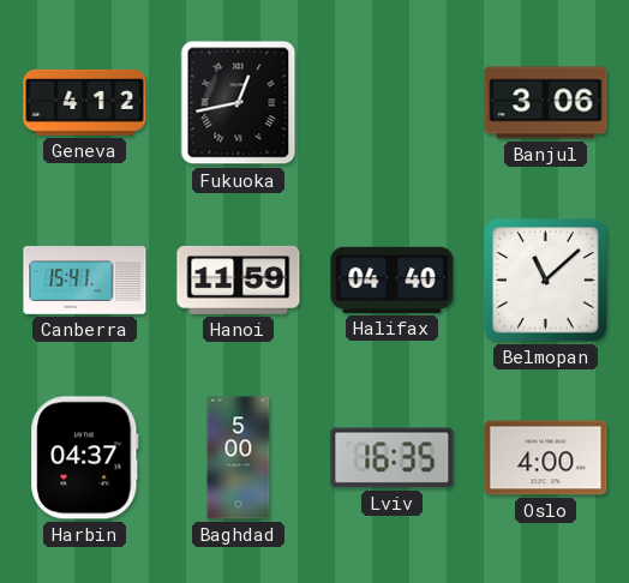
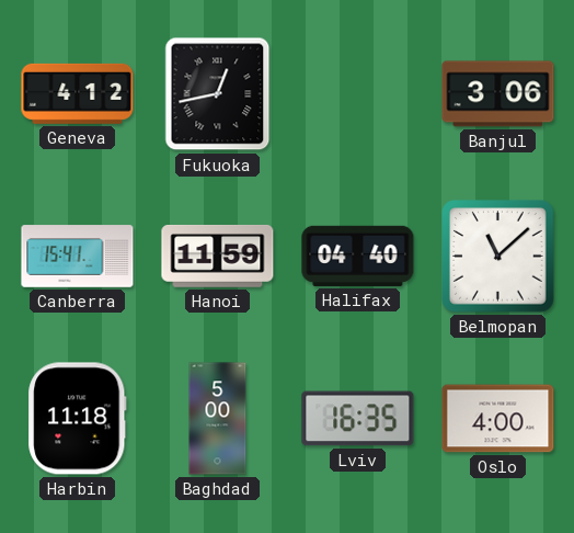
Harbin: 04:37 -> 11:18
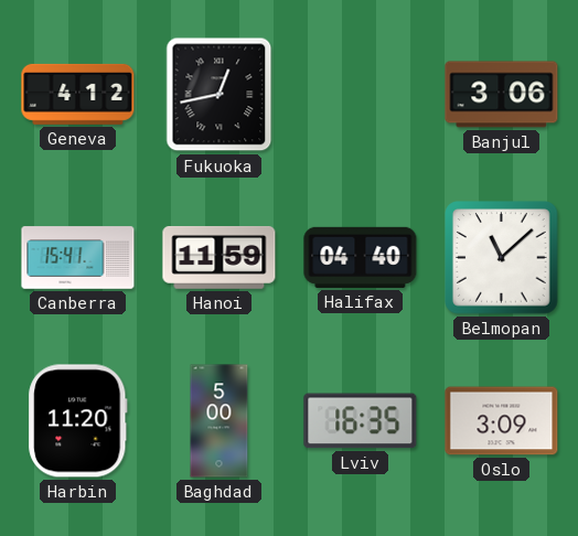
Harbin: 11:18 -> 11:20
Oslo: 4:00 -> 3:09
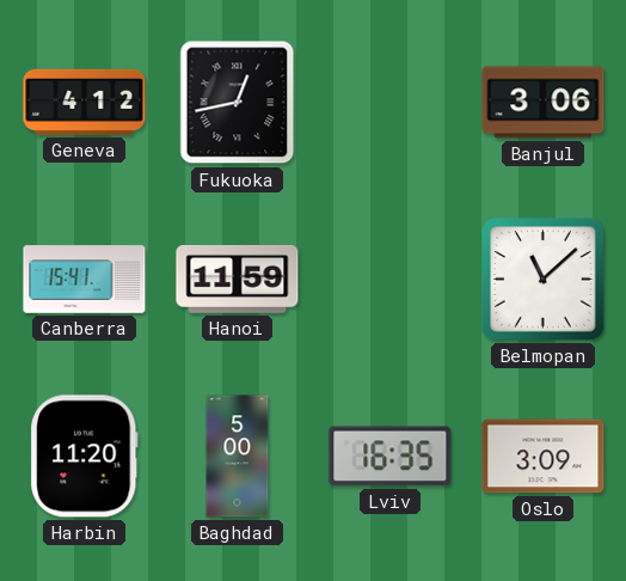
Halifax: 04:40 -> none
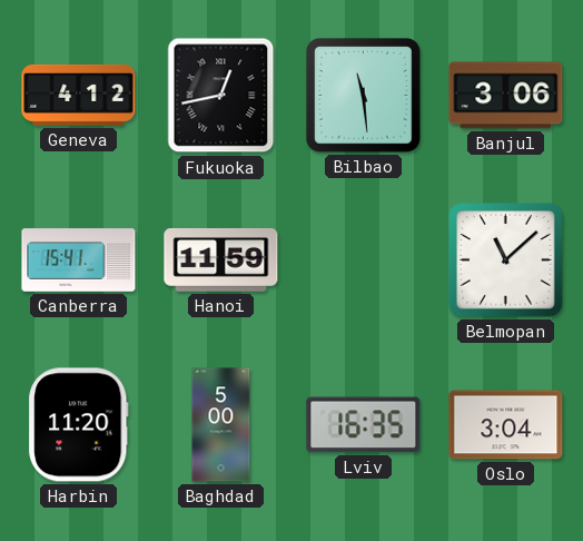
Bilbao: none -> 11:29
Oslo: 3:09 -> 3:04
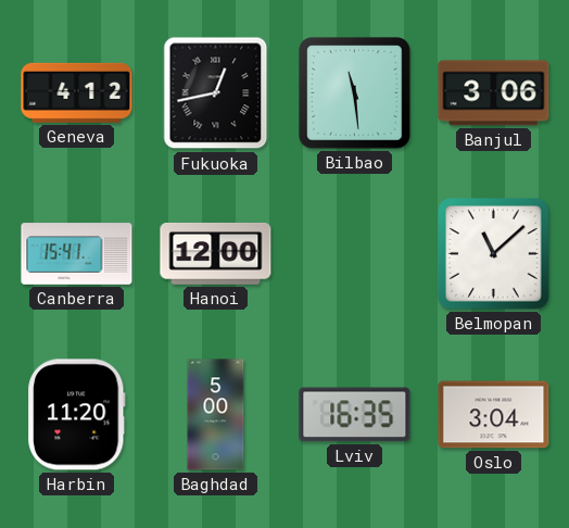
Hanoi: 11:59 -> 12:00
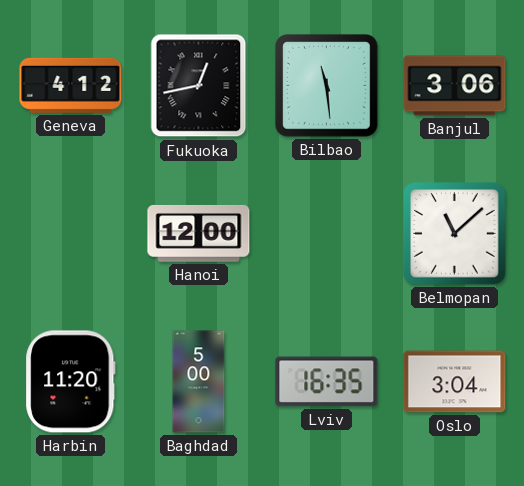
Canberra: 15:41 -> none
